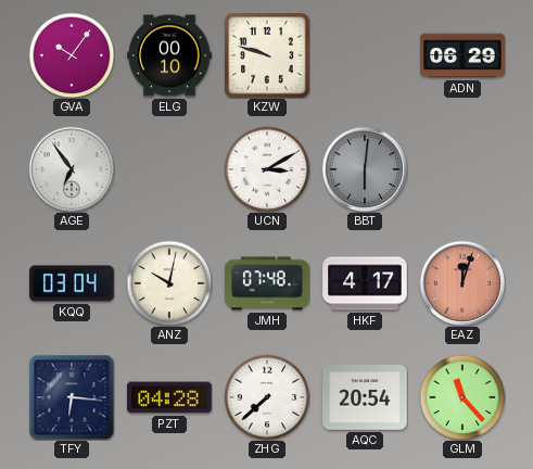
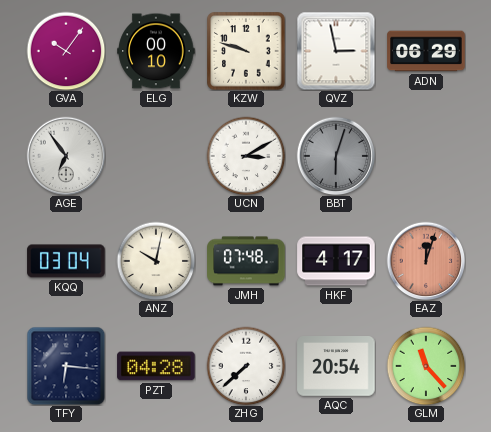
QVZ: none -> 2:58
BBT: 6:01 -> 6:03
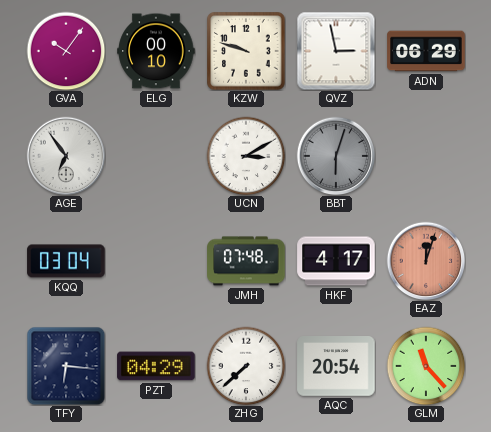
ANZ: 10:02 -> none
PZT: 04:28 -> 04:29
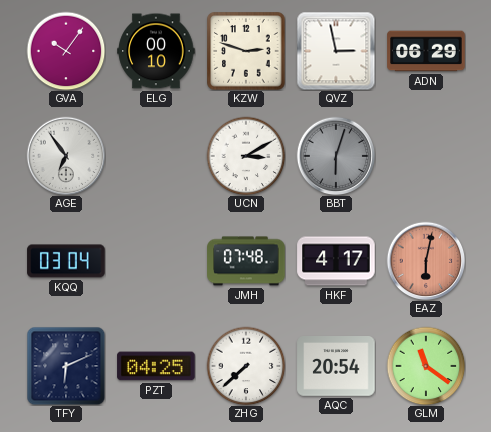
KZW: 9:48 -> 2:48
EAZ: 12:03 -> 6:02
TFY: 6:16 -> 6:11
PZT: 04:29 -> 04:25
GLM: 11:23 -> 11:21
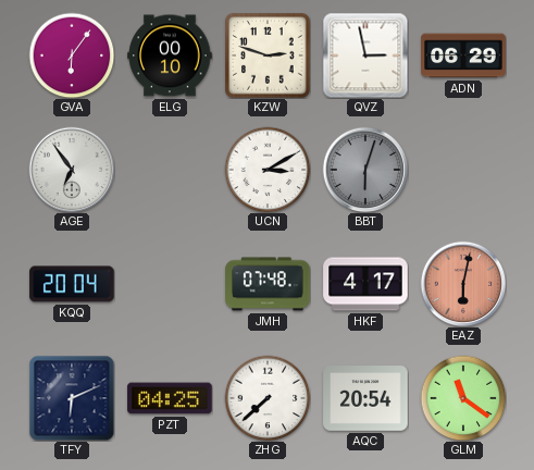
GVA: 10:06 -> 6:06
KQQ: 03:04 -> 20:04
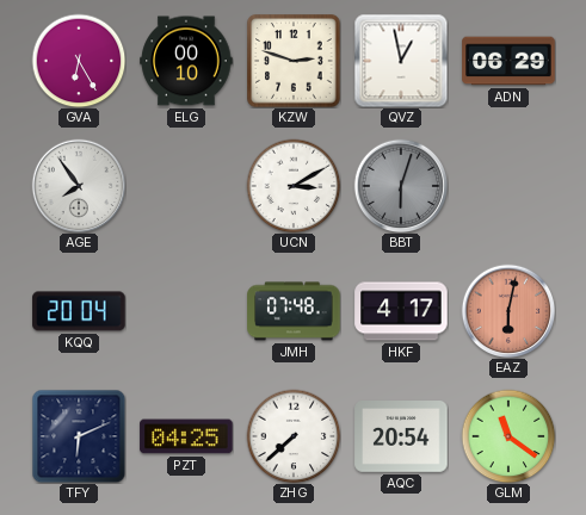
GVA: 6:06 -> 6:25
QVZ: 2:58 -> 12:58
AGE: 6:54 -> 7:54
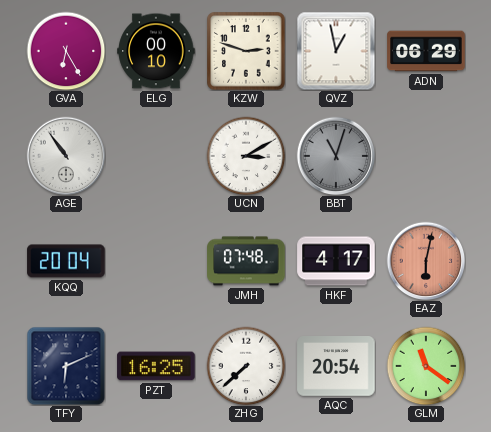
AGE: 7:54 -> 10:54
BBT: 6:03 -> 11:03
PZT: 04:25 -> 16:25
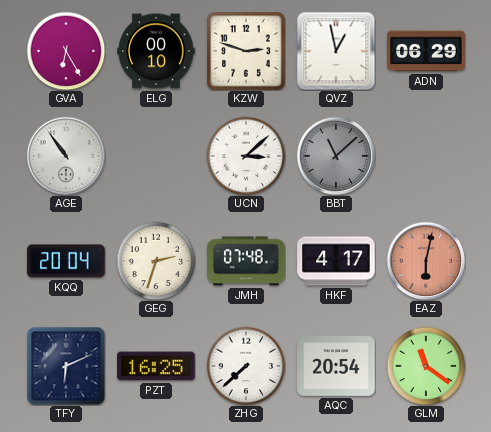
UCN: 3:10 -> 3:08
BBT: 11:03 -> 11:08
GEG: none -> 2:33
